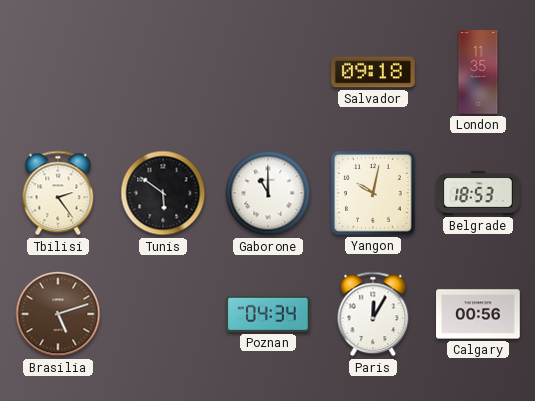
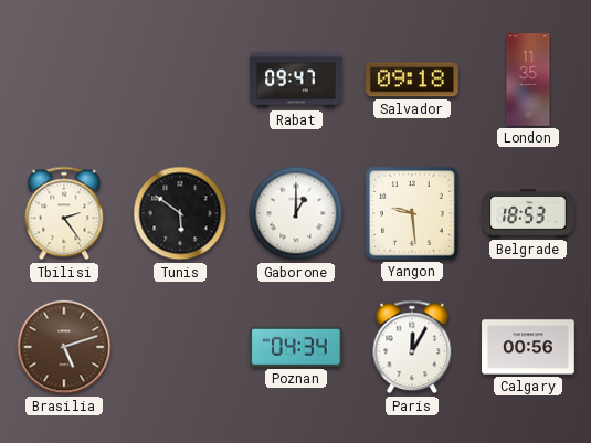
Rabat: none -> 09:47
Gaborone: 11:00 -> 1:00
Yangon: 10:02 -> 9:29
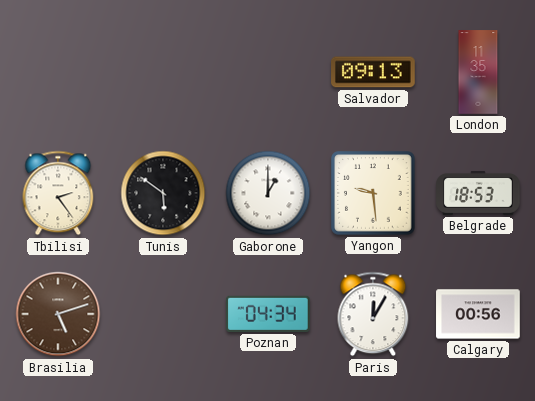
Rabat: 09:47 -> none
Salvador: 09:18 -> 09:13
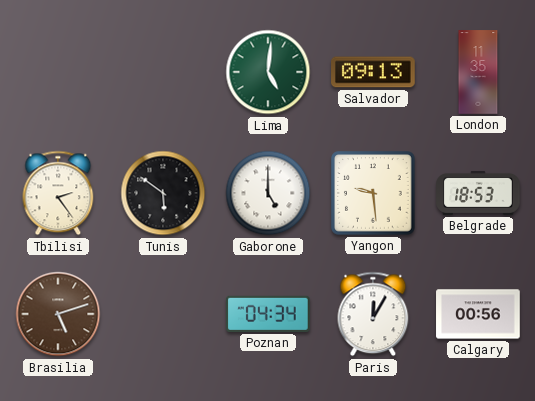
Lima: none -> 5:01
Gaborone: 1:00 -> 5:00
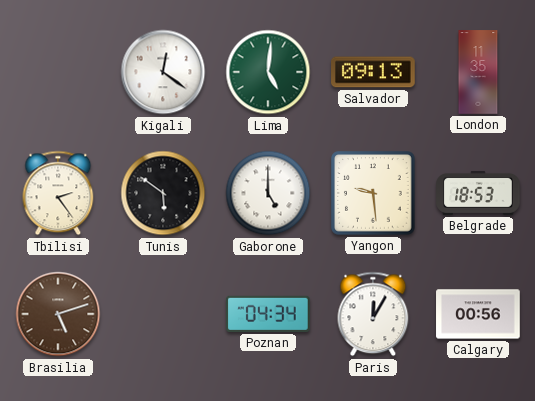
Kigali: none -> 12:21
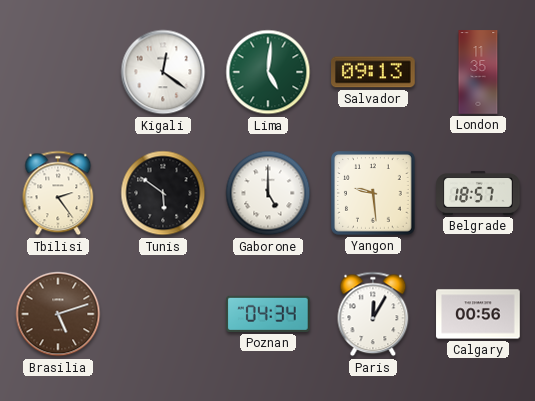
Belgrade: 18:53 -> 18:57
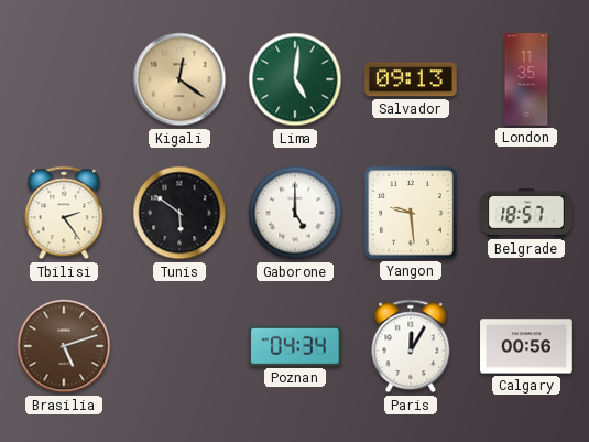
Kigali dial: white -> champagne
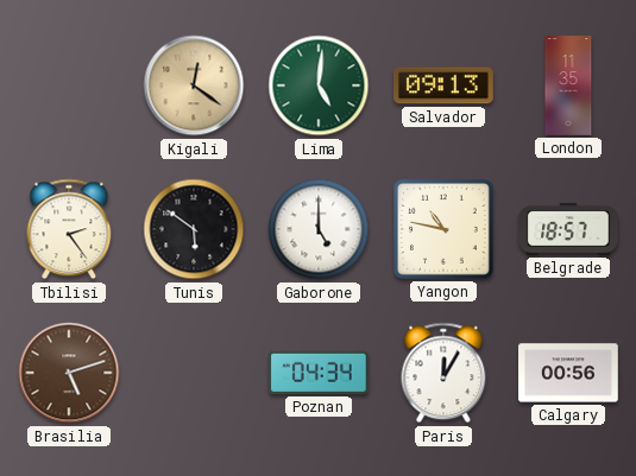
Yangon: 9:29 -> 10:47
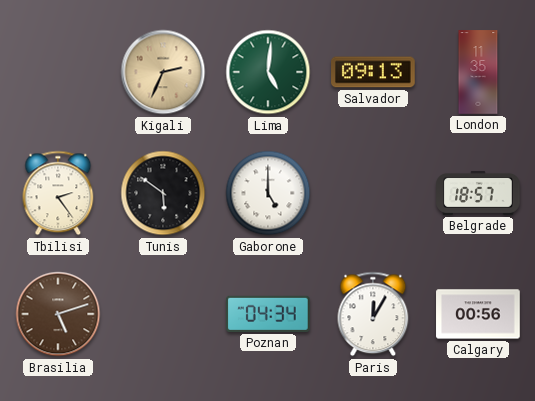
Kigali: 12:21 -> 2:34
Yangon: 10:47 -> none
